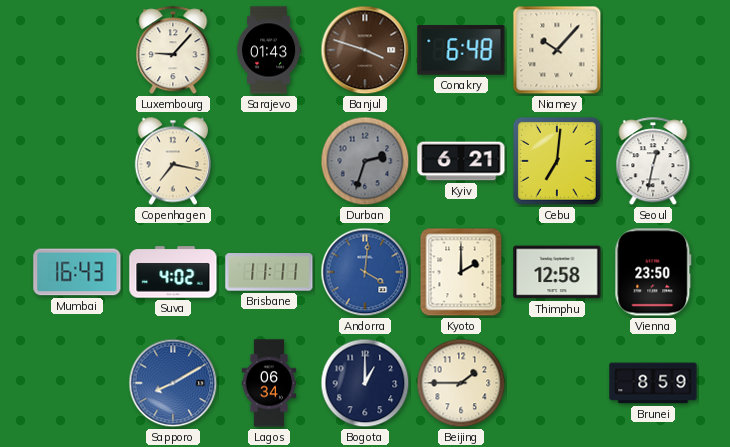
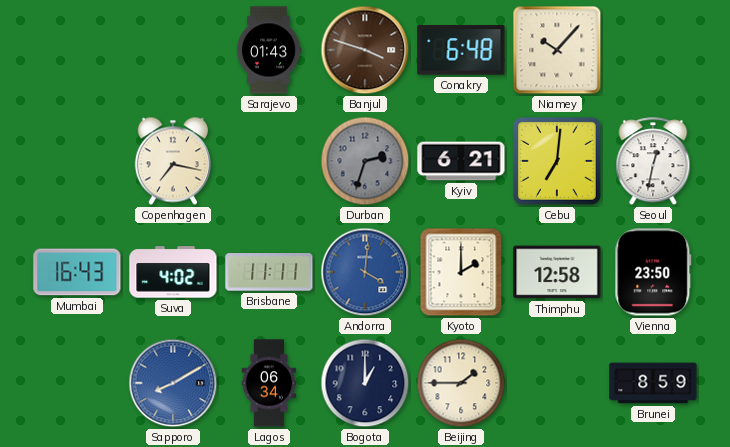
Luxembourg: 9:07 -> none
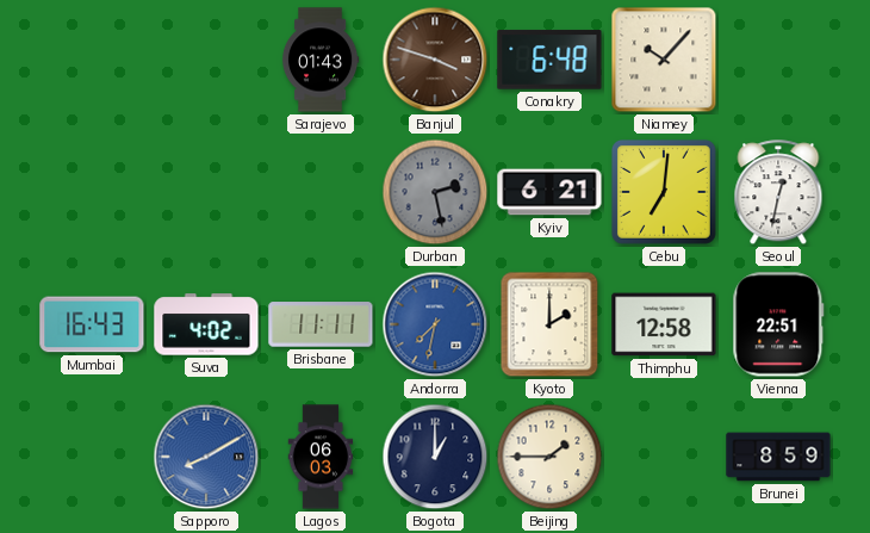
Copenhagen: 7:17 -> none
Durban: 2:33 -> 2:28
Andorra: 4:01 -> 7:32
Vienna: 23:50 -> 22:51
Lagos: 06:34 -> 06:03
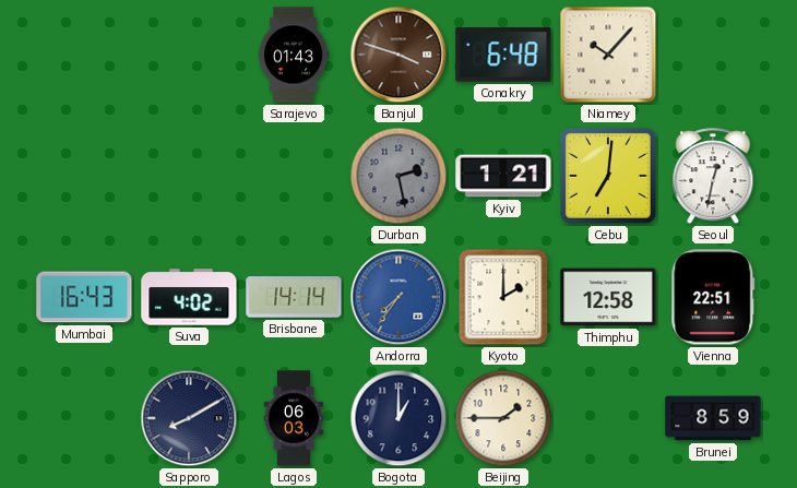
Kyiv: 6:21 -> 1:21
Brisbane: 11:11 -> 14:14
Andorra: 7:32 -> 7:36
Sapporo dial: blue -> navy
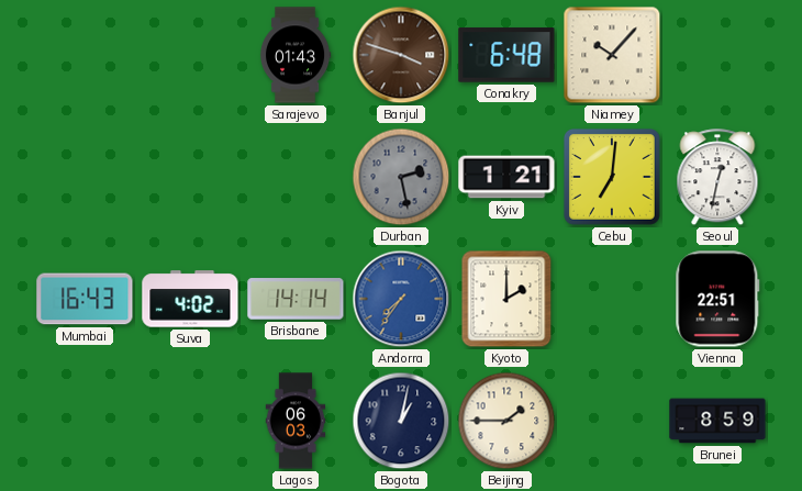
Thimphu: 12:58 -> none
Sapporo: 8:10 -> none
Bogota: 1:00 -> 1:02
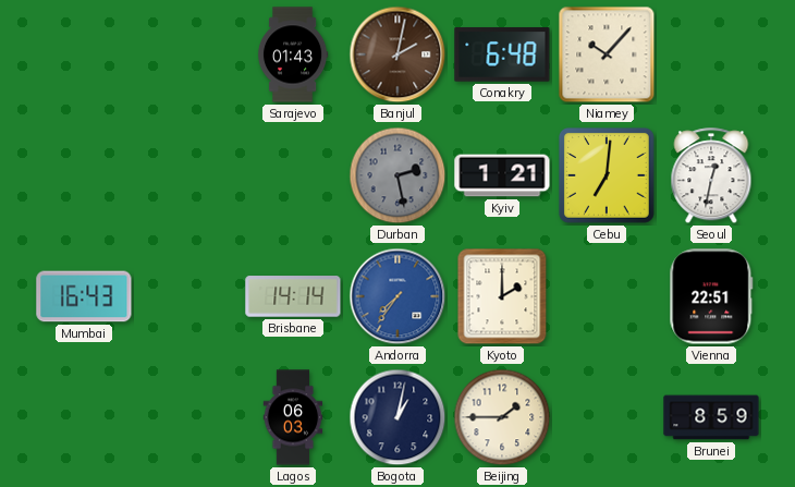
Banjul: 3:48 -> 2:02
Suva: 4:02 -> none
